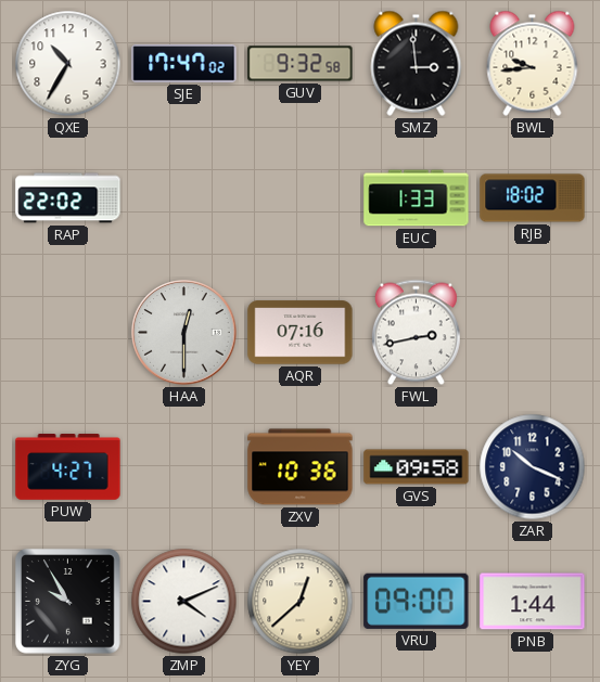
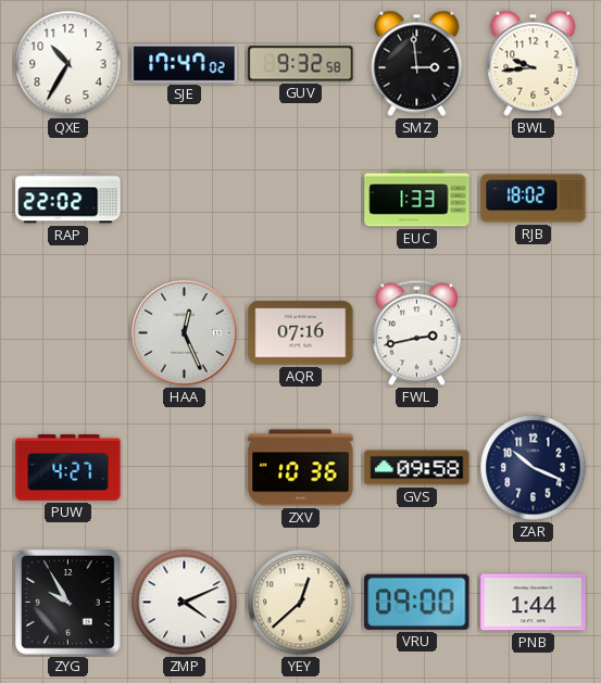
HAA: 12:30 -> 12:26
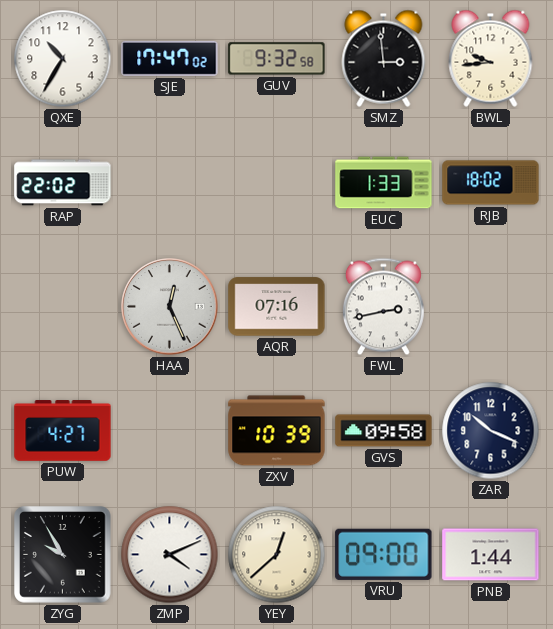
ZXV: 10:36 -> 10:39
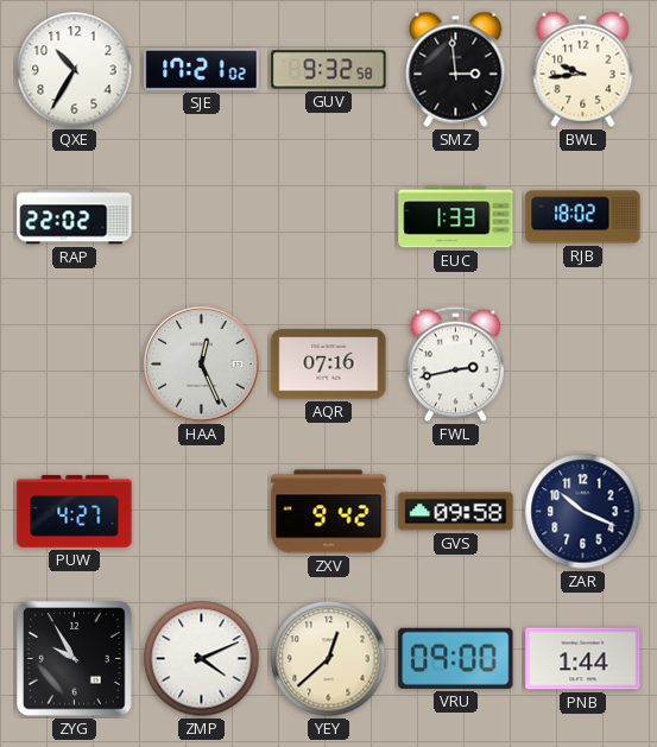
SJE: 17:47 -> 17:21
ZXV: 10:39 -> 9:42
